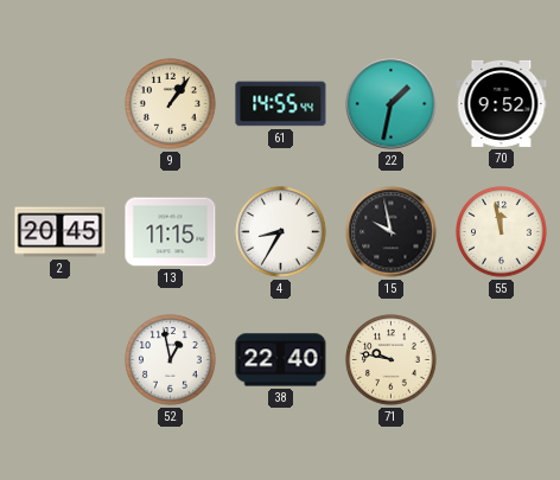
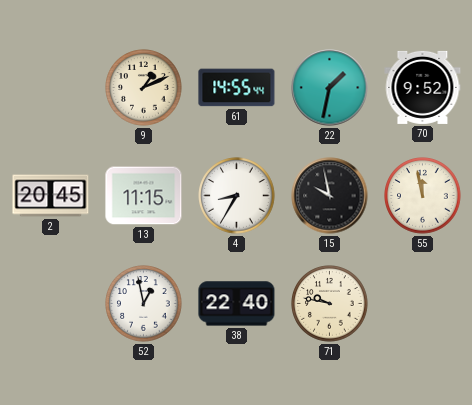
9: 1:06 -> 1:11
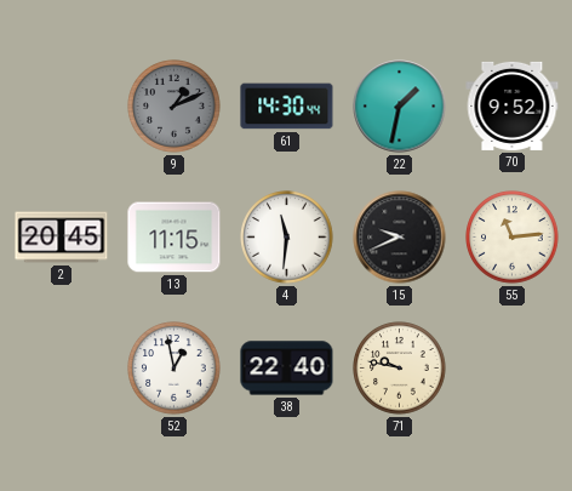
9 dial: cream -> grey
61: 14:55 -> 14:30
4: 8:35 -> 11:31
15: 9:58 -> 9:41
55: 11:58 -> 11:14
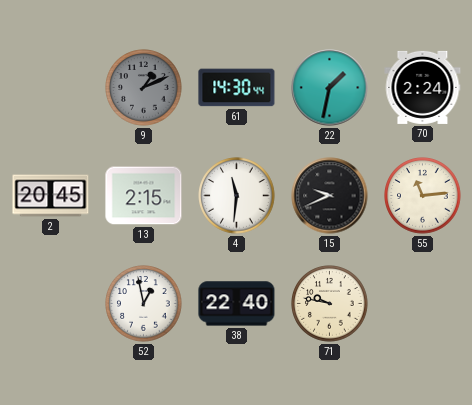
70: 9:52 -> 2:24
13: 11:15 -> 2:15
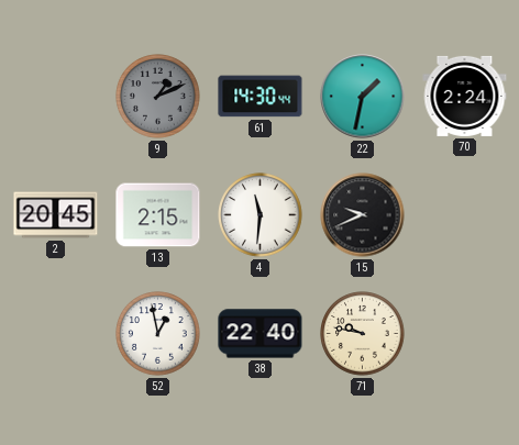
55: 11:14 -> none
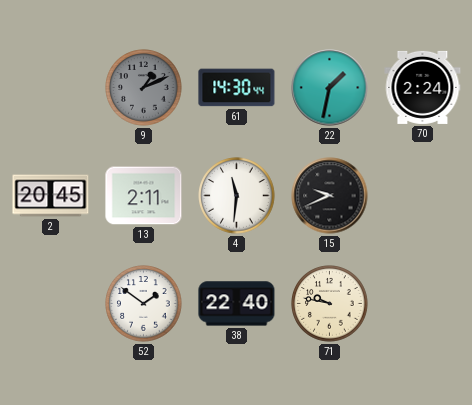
13: 2:15 -> 2:11
52: 12:58 -> 1:51
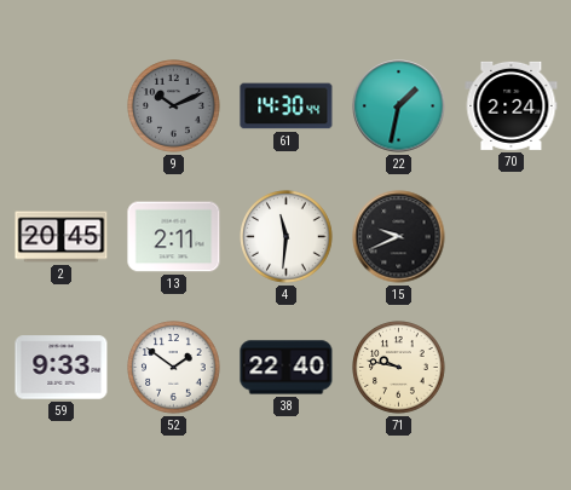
9: 1:11 -> 10:11
59: none -> 9:33
